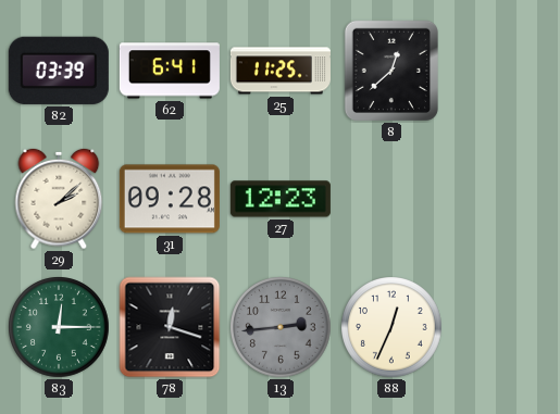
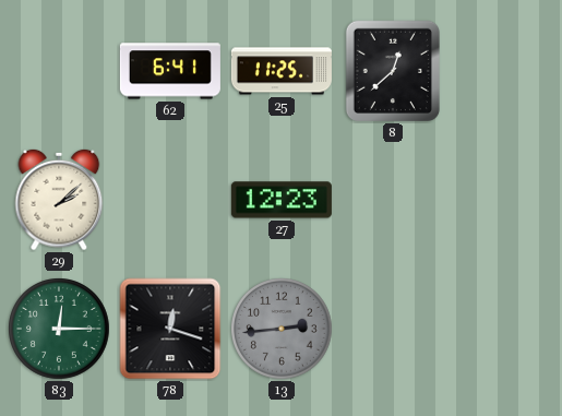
82: 03:39 -> none
31: 09:28 -> none
88: 12:34 -> none
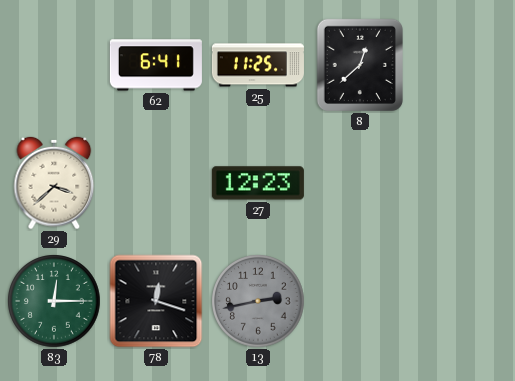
29: 2:08 -> 3:38
13: 2:44 -> 2:43
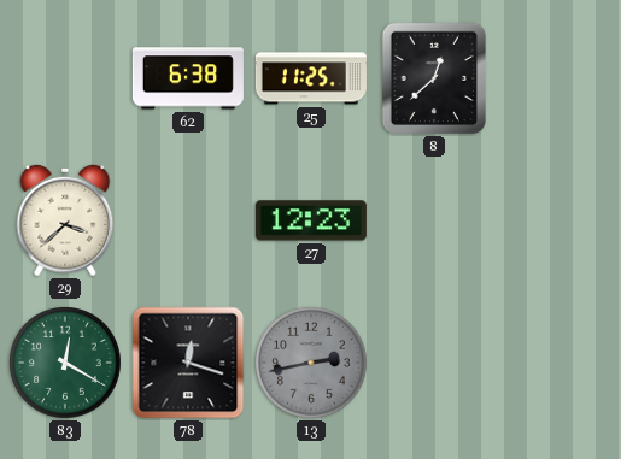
62: 6:41 -> 6:38
83: 12:15 -> 12:20
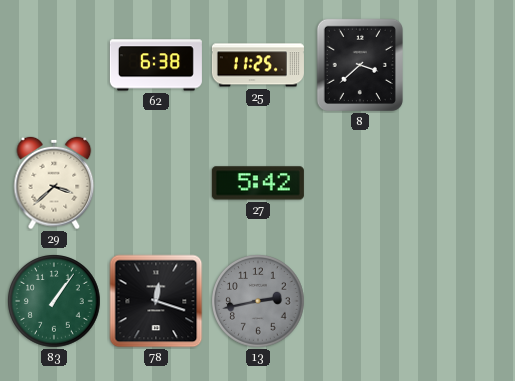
8: 12:38 -> 3:38
27: 12:23 -> 5:42
83: 12:20 -> 1:06
